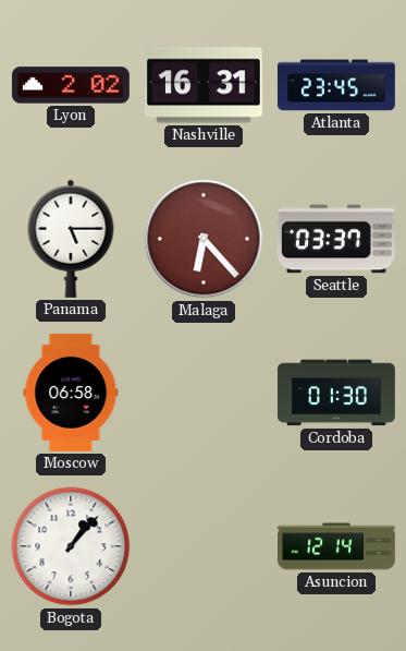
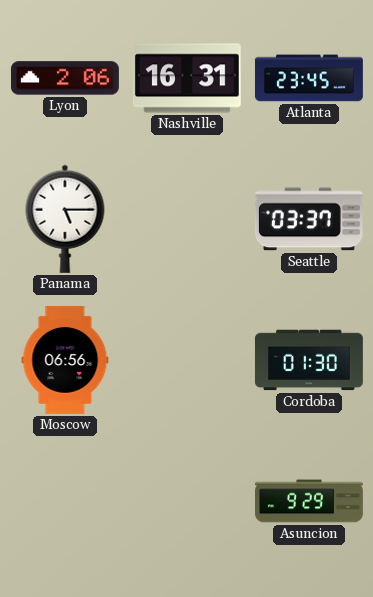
Lyon: 2:02 -> 2:06
Malaga: 6:23 -> none
Moscow: 06:58 -> 06:56
Bogota: 1:07 -> none
Asuncion: 12:14 -> 9:29
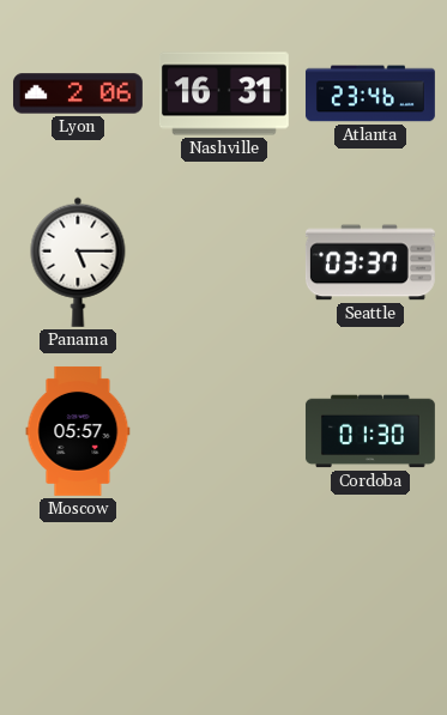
Atlanta: 23:45 -> 23:46
Moscow: 06:56 -> 05:57
Asuncion: 9:29 -> none
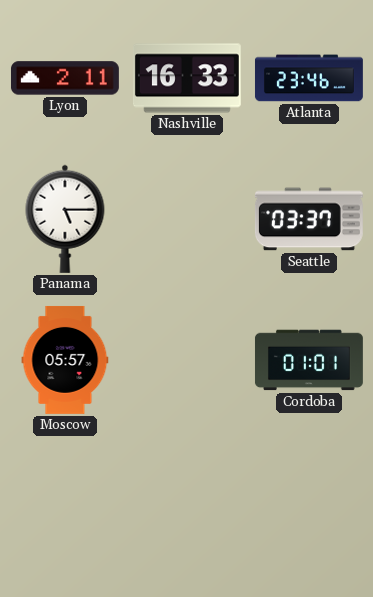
Lyon: 2:06 -> 2:11
Nashville: 16:31 -> 16:33
Cordoba: 01:30 -> 01:01
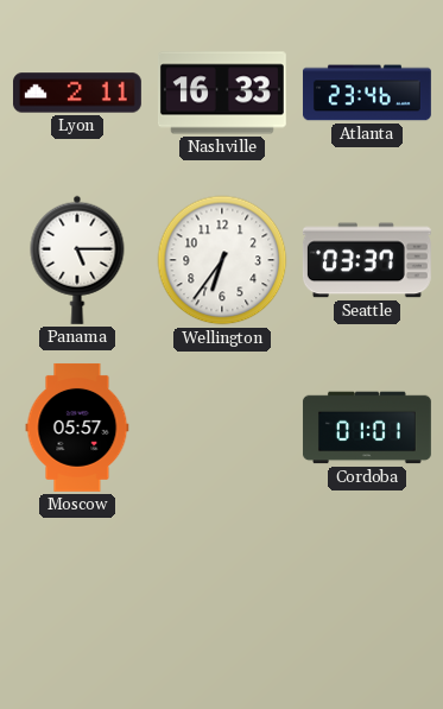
Wellington: none -> 6:36
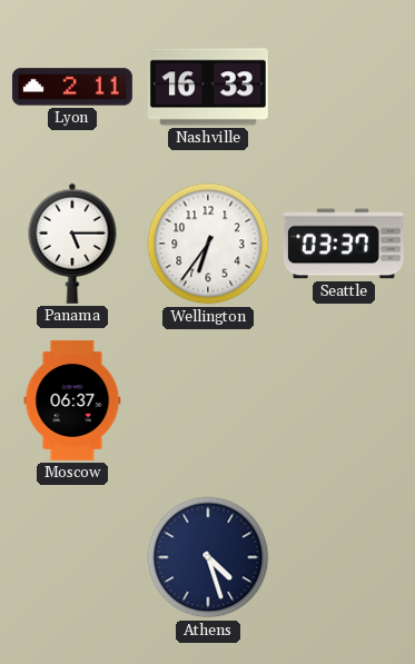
Atlanta: 23:46 -> none
Moscow: 05:57 -> 06:37
Cordoba: 01:01 -> none
Athens: none -> 4:27
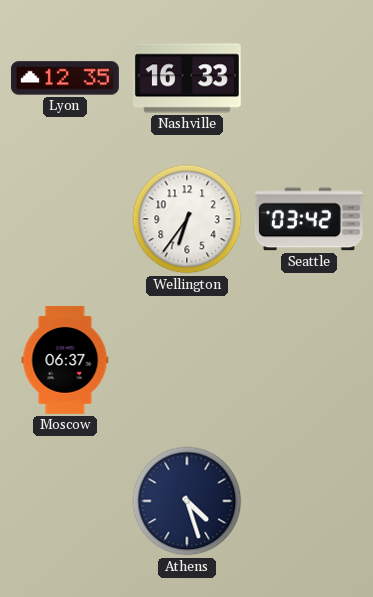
Lyon: 2:11 -> 12:35
Panama: 5:15 -> none
Seattle: 03:37 -> 03:42
